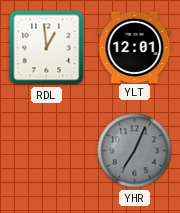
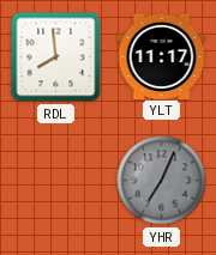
RDL: 12:59 -> 7:59
YLT: 12:01 -> 11:17
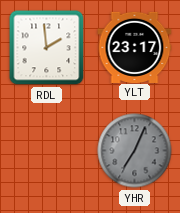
RDL: 7:59 -> 1:59
YLT: 11:17 -> 23:17
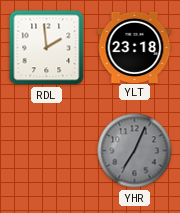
YLT: 23:17 -> 23:18
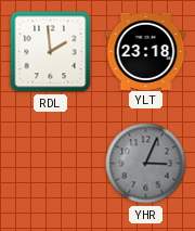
YHR: 7:04 -> 3:04
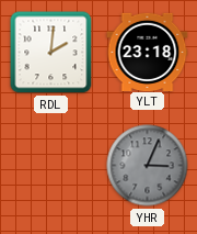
RDL: 1:59 -> 2:01
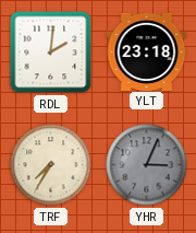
TRF: none -> 7:35
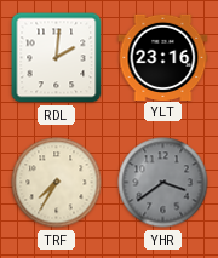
YLT: 23:18 -> 23:16
YHR: 3:04 -> 3:39
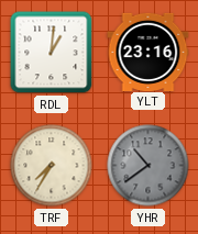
RDL: 2:01 -> 1:01
YHR: 3:39 -> 10:39
